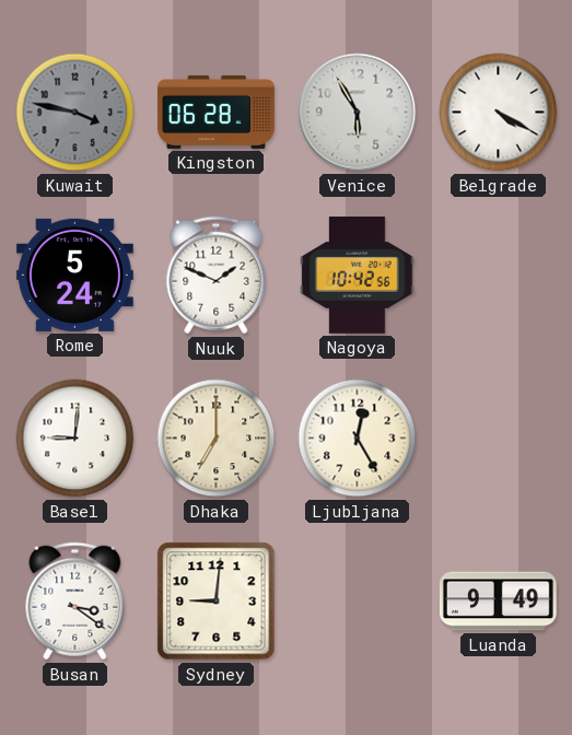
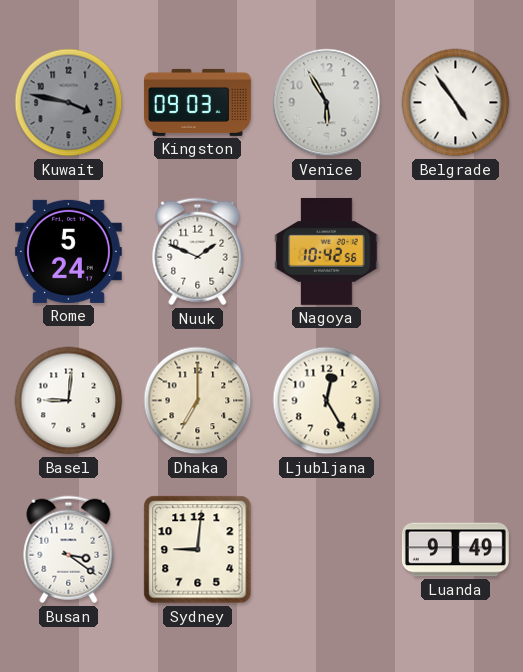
Kingston: 06:28 -> 09:03
Belgrade: 4:20 -> 4:54
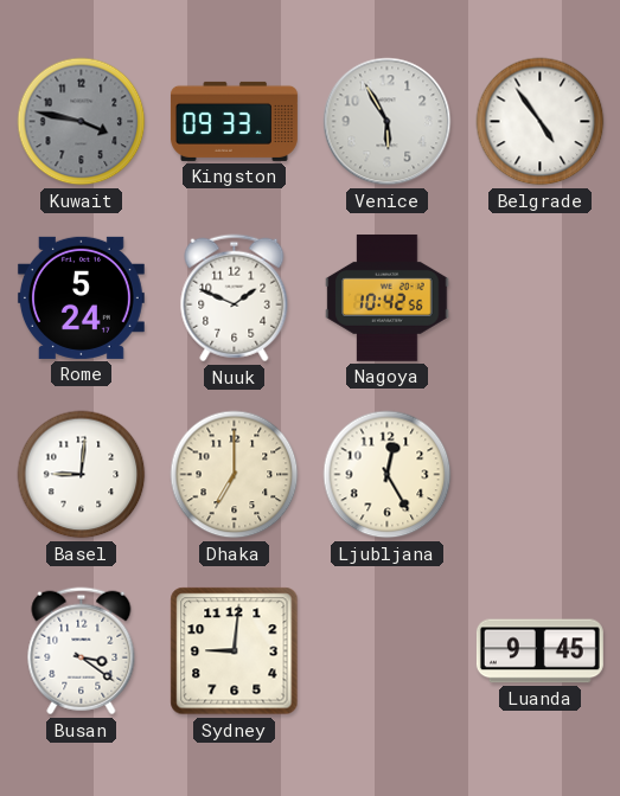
Kingston: 09:03 -> 09:33
Luanda: 9:49 -> 9:45
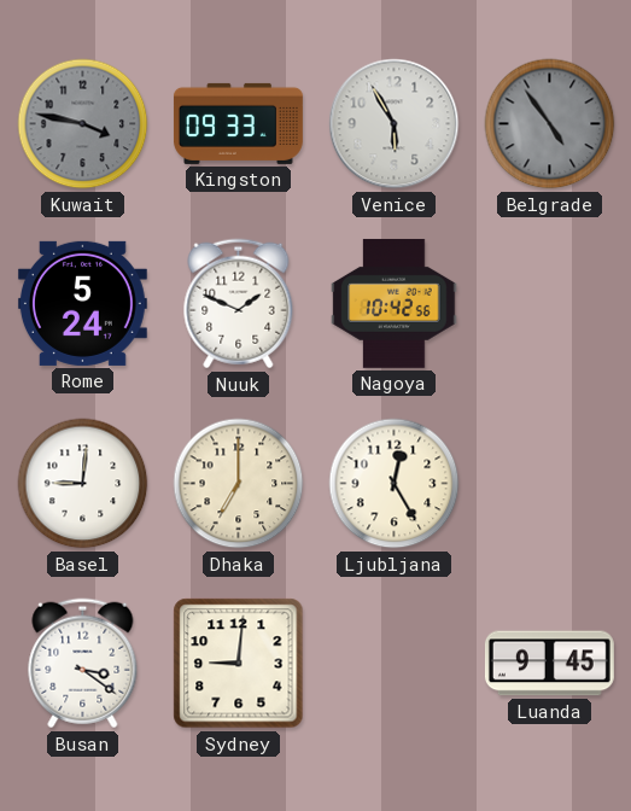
Belgrade dial: white -> grey
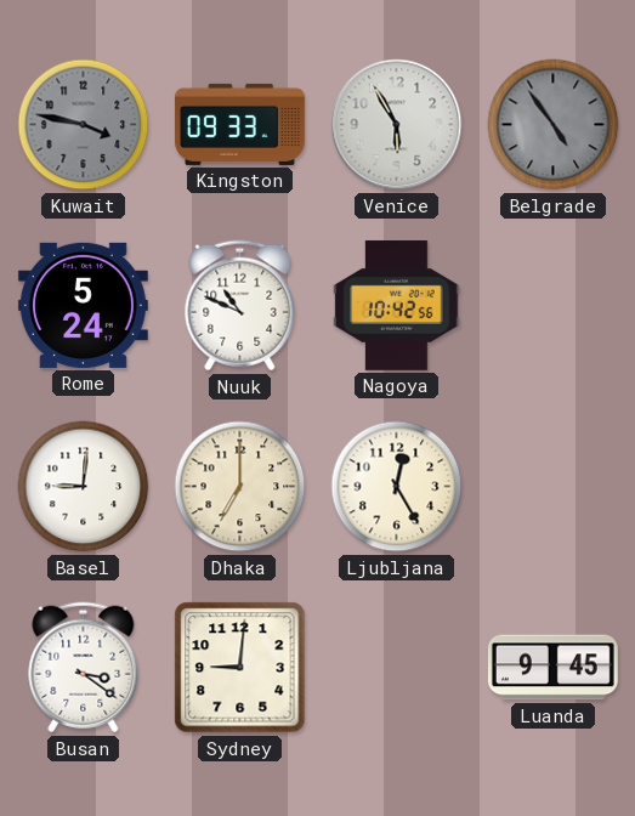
Nuuk: 1:49 -> 10:49
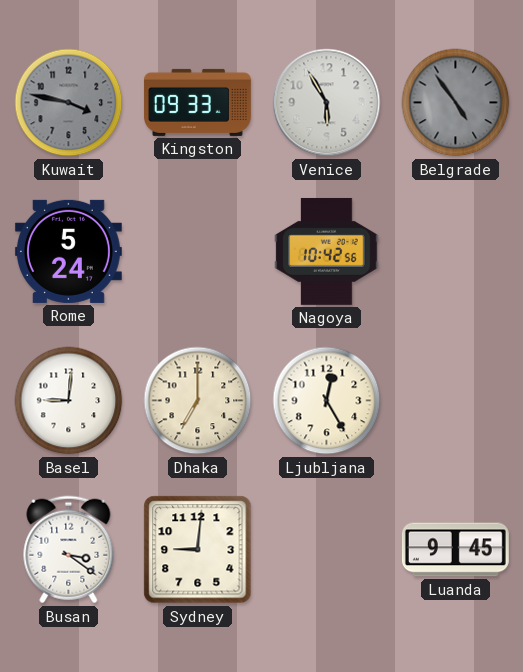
Nuuk: 10:49 -> none
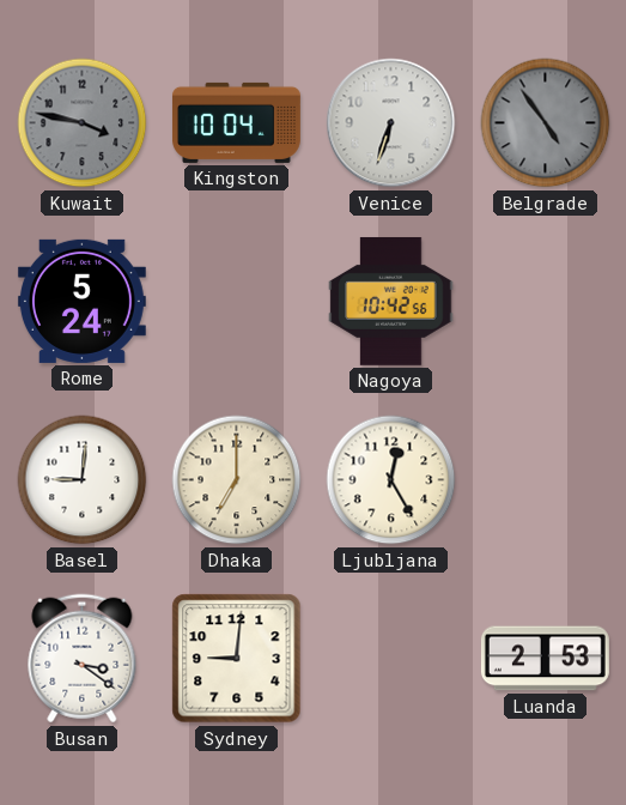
Kingston: 09:33 -> 10:04
Venice: 5:55 -> 6:33
Luanda: 9:45 -> 2:53
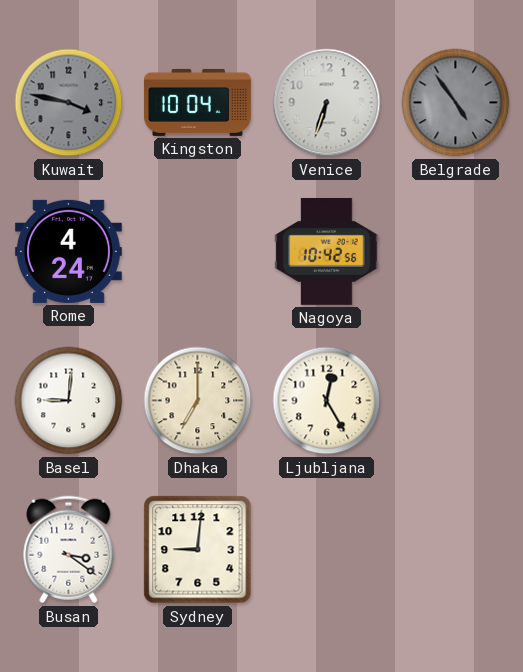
Rome: 5:24 -> 4:24
Luanda: 2:53 -> none
